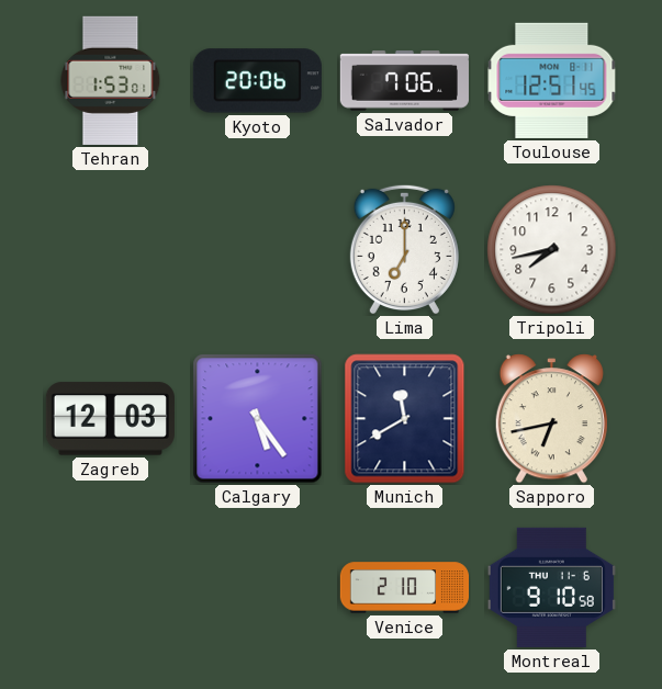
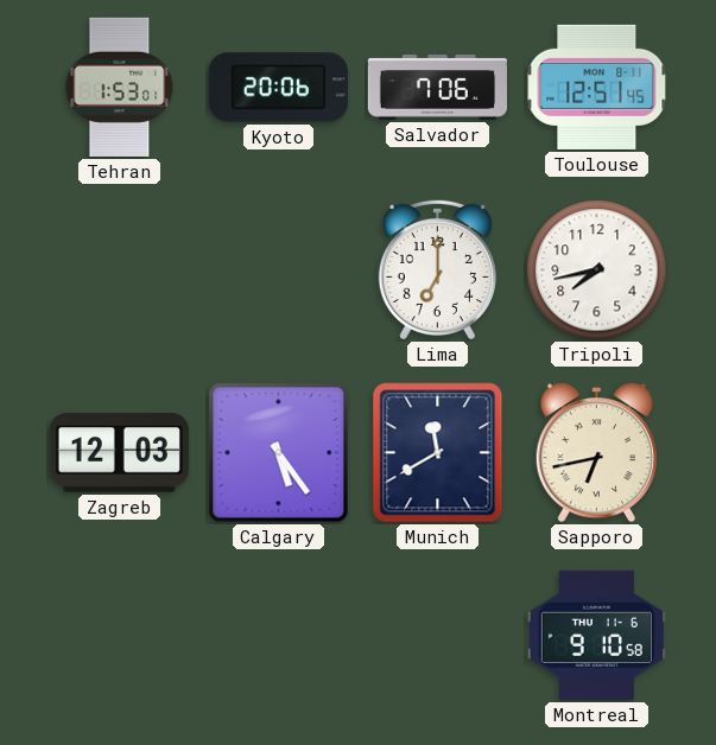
Venice: 2:10 -> none
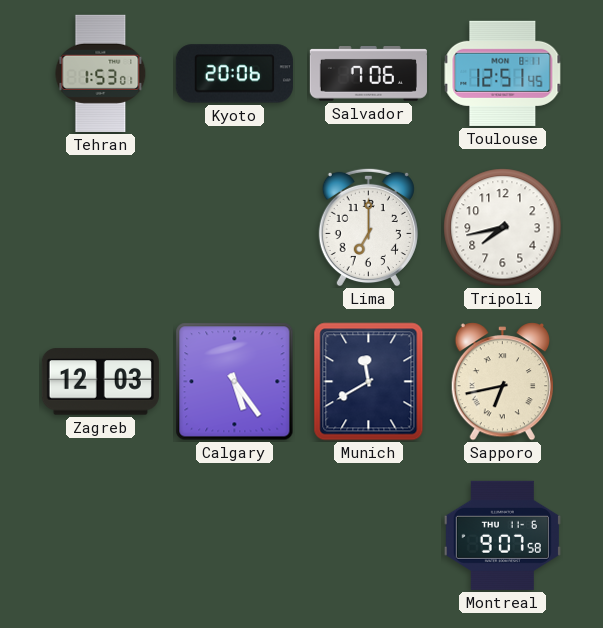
Montreal: 9:10 -> 9:07
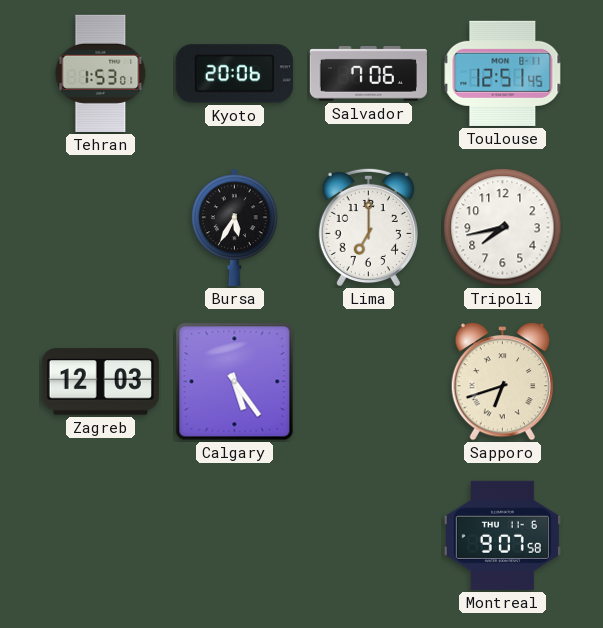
Bursa: none -> 5:35
Munich: 11:40 -> none
Sapporo: 6:43 -> 6:42
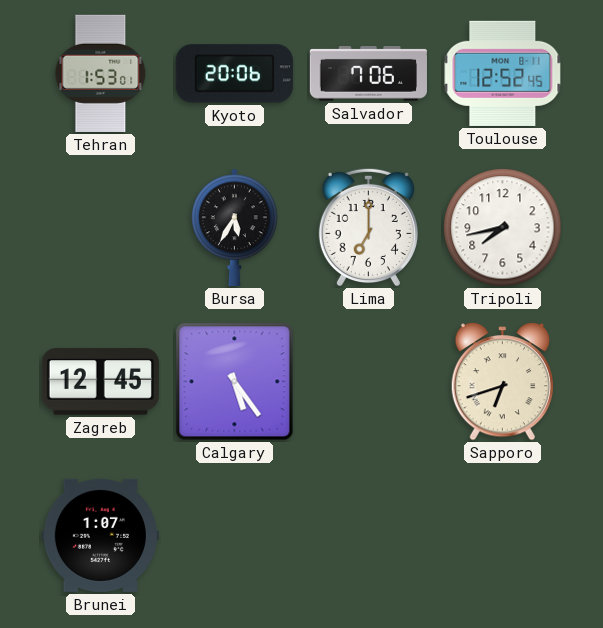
Toulouse: 12:51 -> 12:52
Zagreb: 12:03 -> 12:45
Brunei: none -> 1:07
Montreal: 9:07 -> none
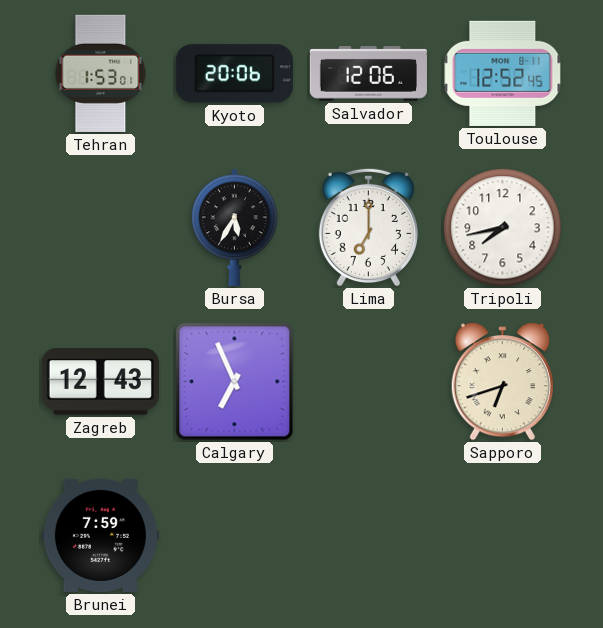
Salvador: 7:06 -> 12:06
Zagreb: 12:45 -> 12:43
Calgary: 5:24 -> 6:56
Brunei: 1:07 -> 7:59
